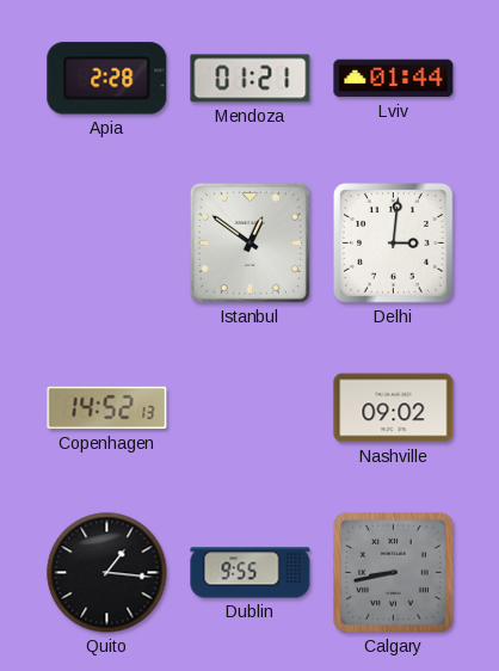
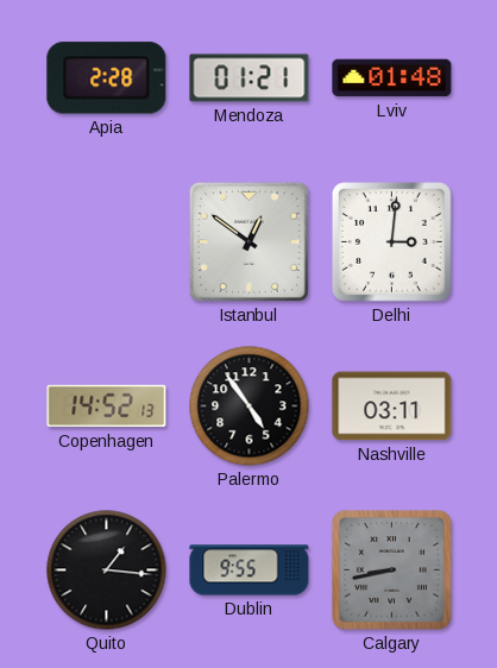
Lviv: 01:44 -> 01:48
Palermo: none -> 4:54
Nashville: 09:02 -> 03:11
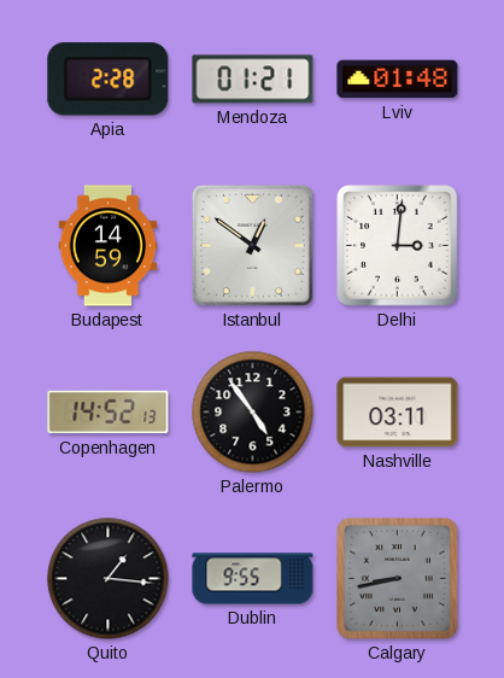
Budapest: none -> 14:59
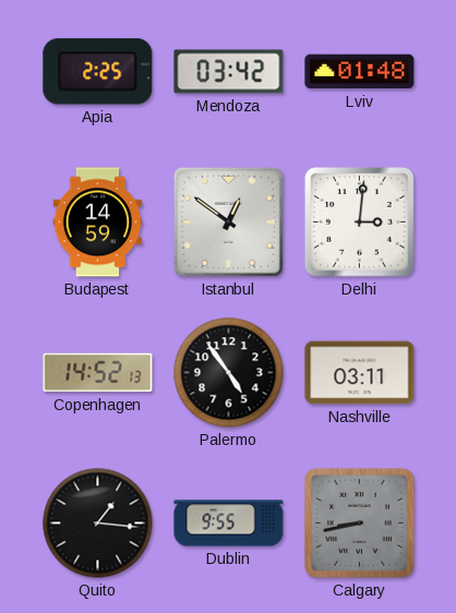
Apia: 2:28 -> 2:25
Mendoza: 01:21 -> 03:42
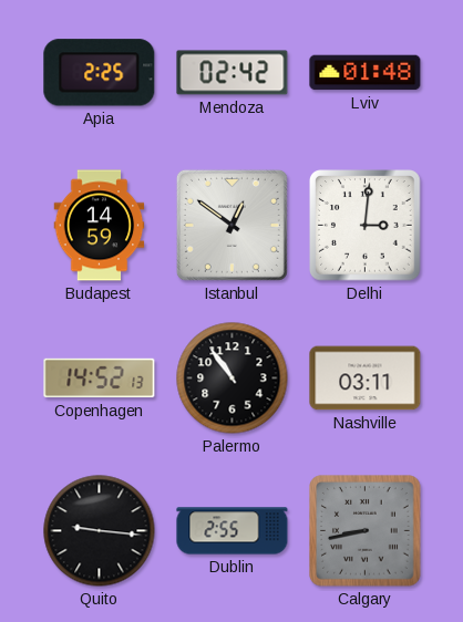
Mendoza: 03:42 -> 02:42
Palermo: 4:54 -> 10:54
Quito: 1:16 -> 9:16
Dublin: 9:55 -> 2:55
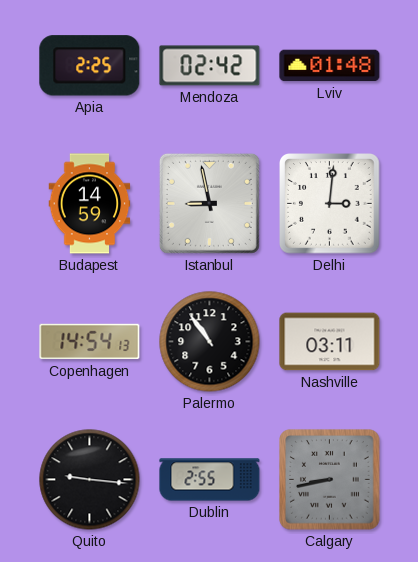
Istanbul: 12:51 -> 8:58
Copenhagen: 14:52 -> 14:54
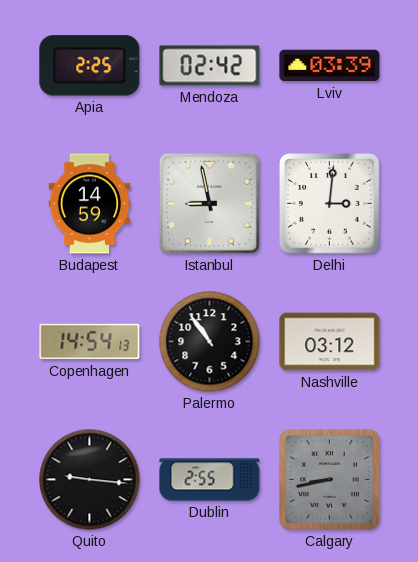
Lviv: 01:48 -> 03:39
Nashville: 03:11 -> 03:12
